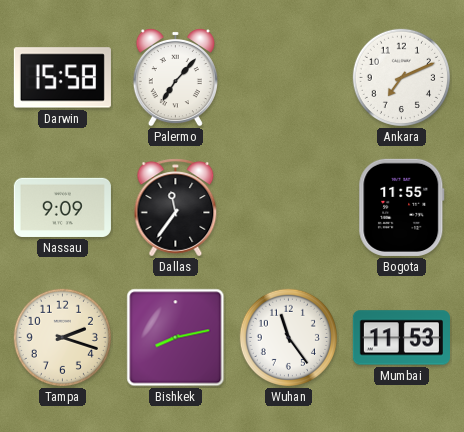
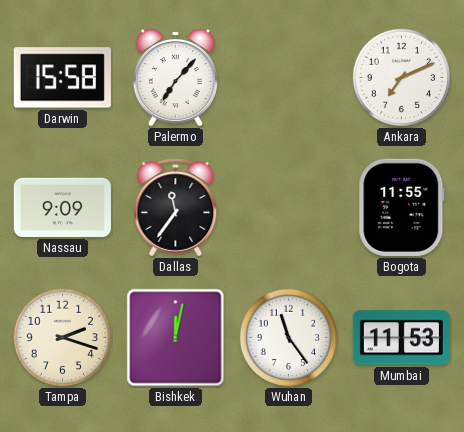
Bishkek: 8:13 -> 12:02
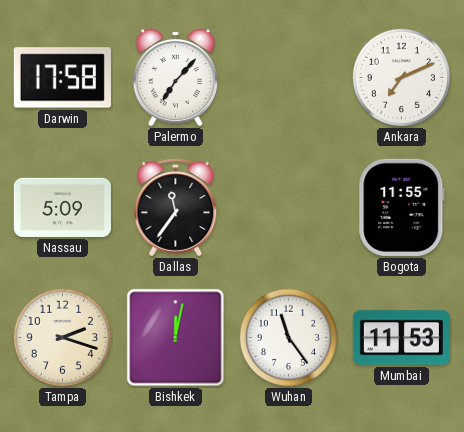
Darwin: 15:58 -> 17:58
Nassau: 9:09 -> 5:09
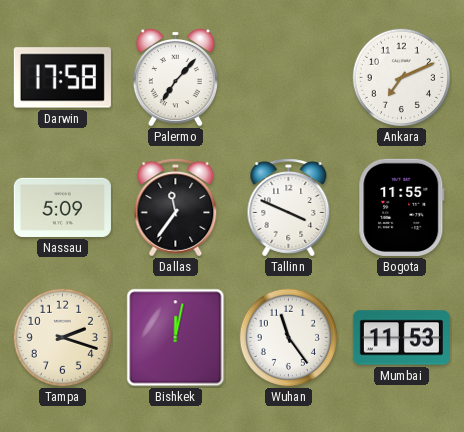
Tallinn: none -> 3:49
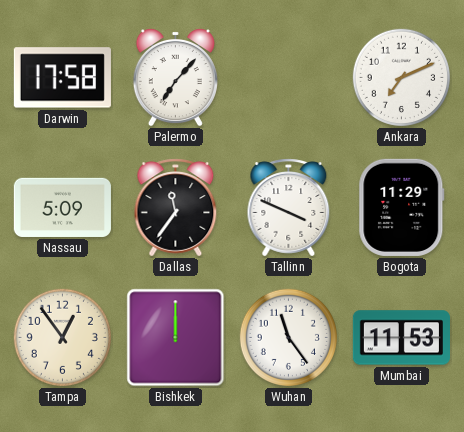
Bogota: 11:55 -> 11:29
Tampa: 2:18 -> 12:54
Bishkek: 12:02 -> 12:00
